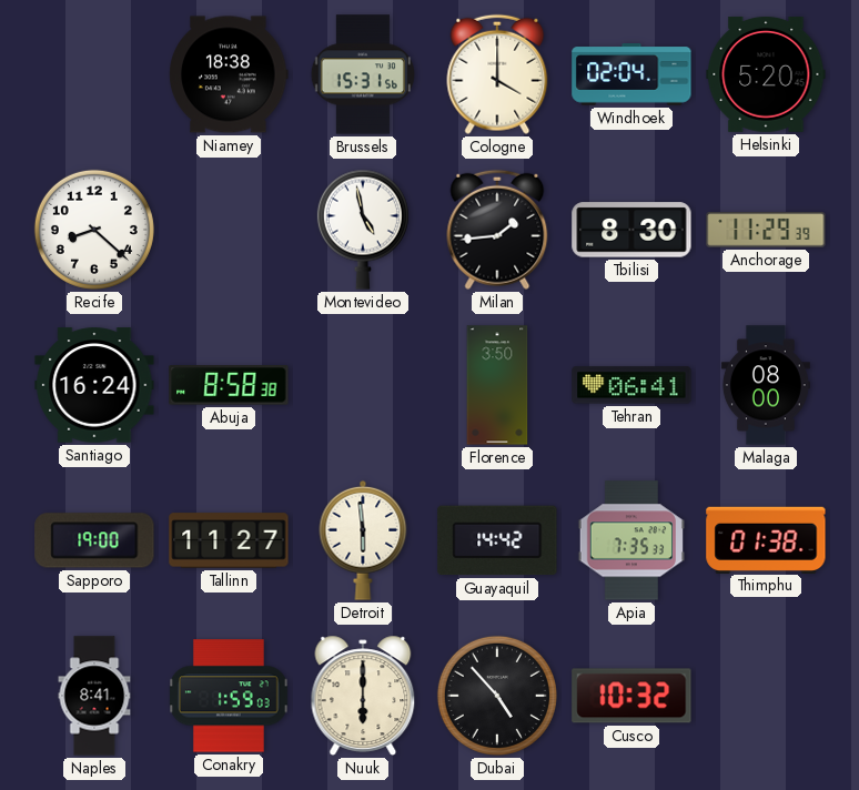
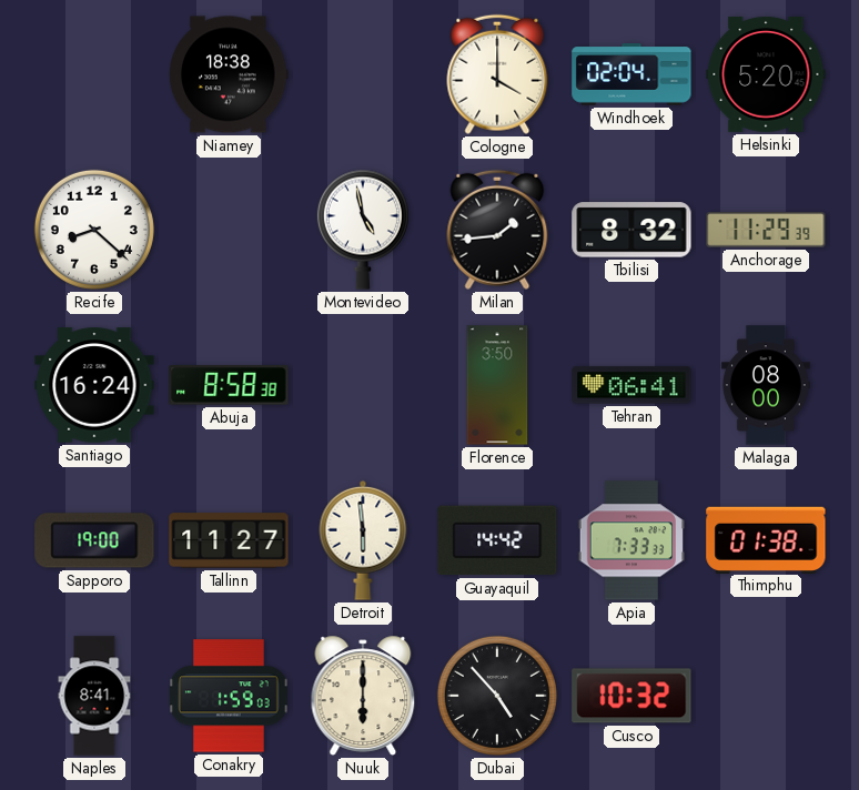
Brussels: 15:31 -> none
Tbilisi: 8:30 -> 8:32
Apia: 7:35 -> 7:33
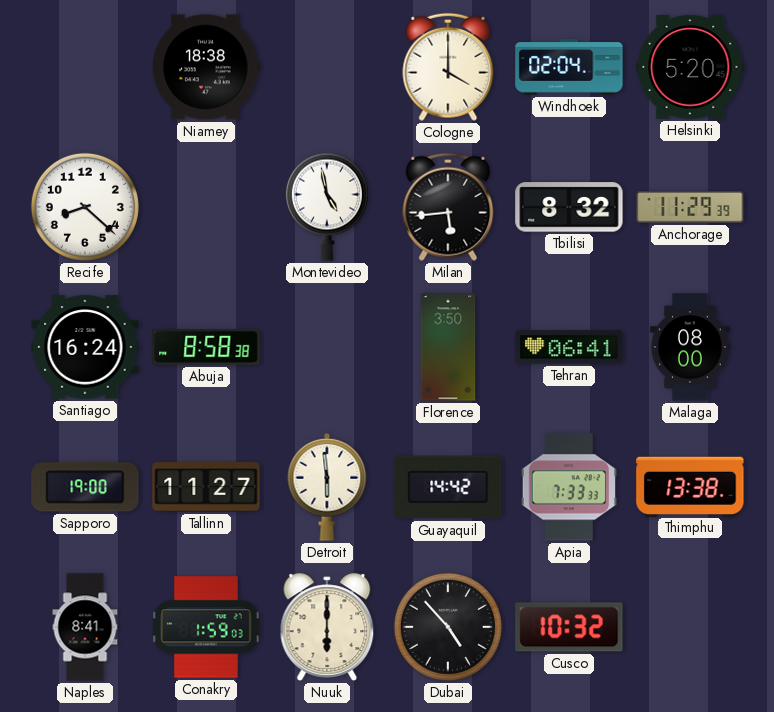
Milan: 1:44 -> 5:44
Thimphu: 01:38 -> 13:38
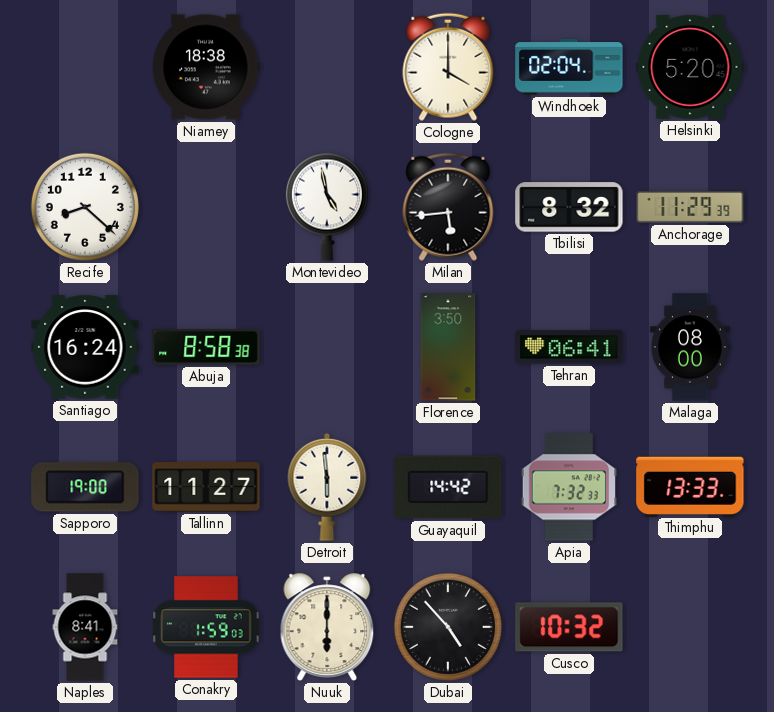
Apia: 7:33 -> 7:32
Thimphu: 13:38 -> 13:33
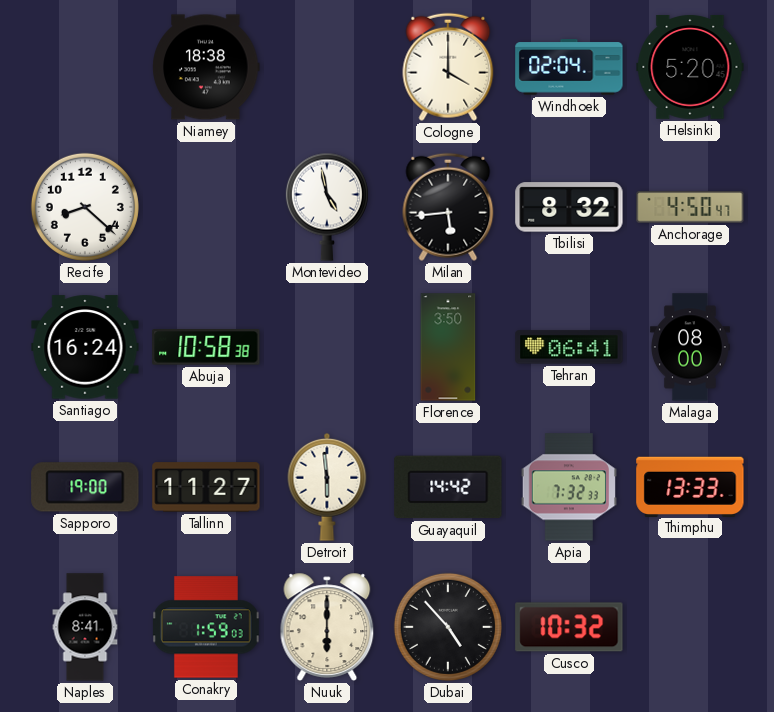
Anchorage: 11:29 -> 4:50
Abuja: 8:58 -> 10:58
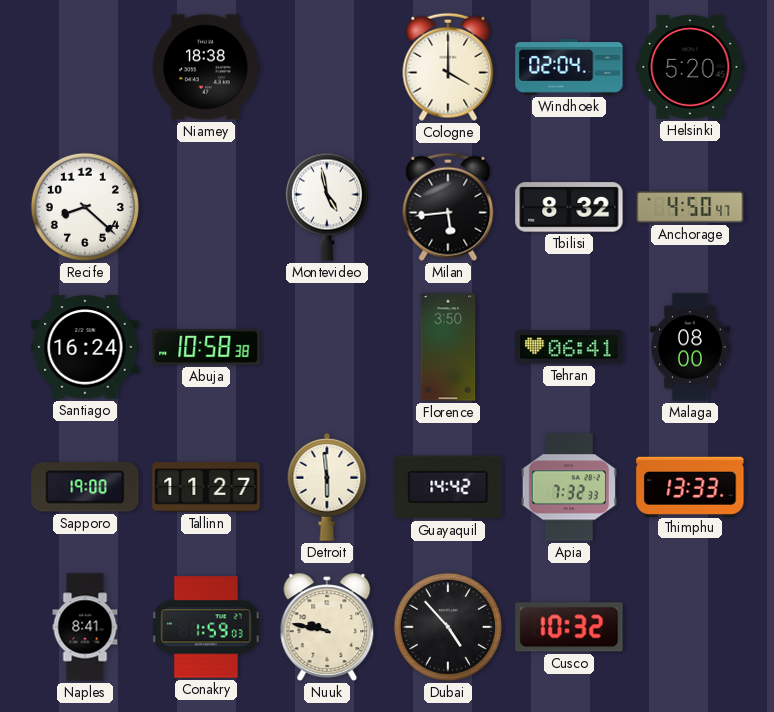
Nuuk: 6:00 -> 9:47
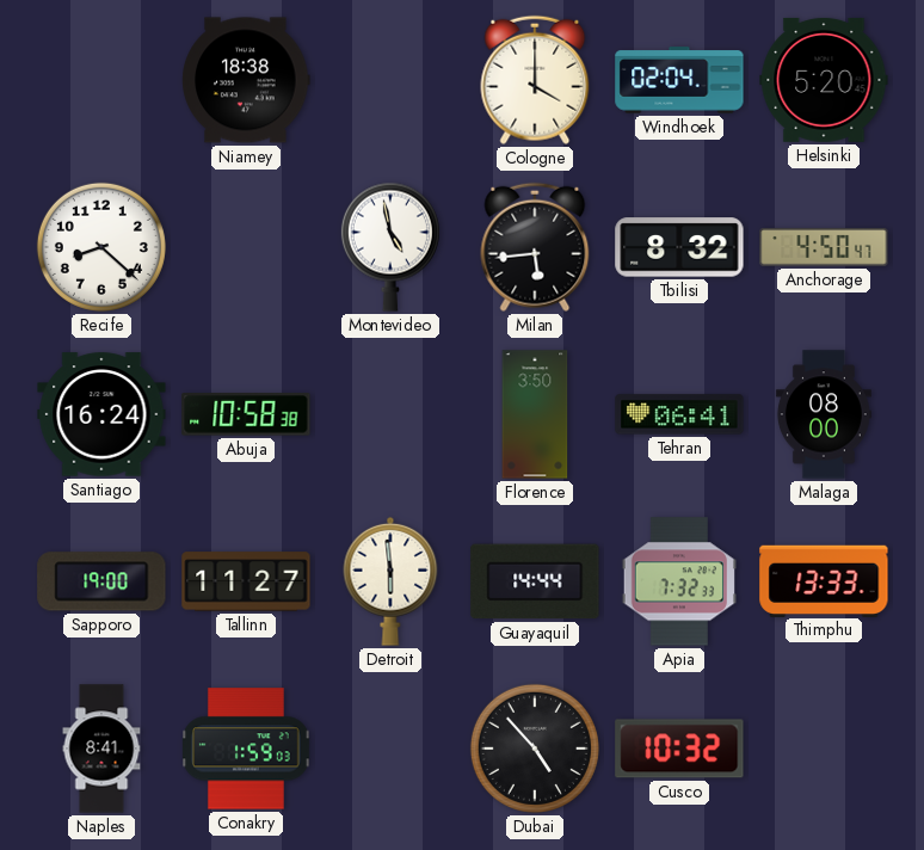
Guayaquil: 14:42 -> 14:44
Nuuk: 9:47 -> none
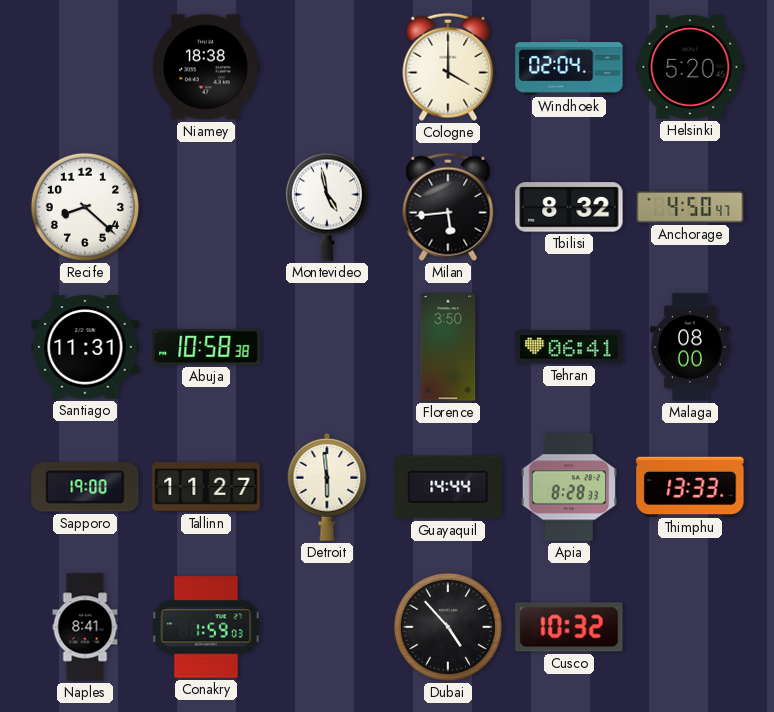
Santiago: 16:24 -> 11:31
Apia: 7:32 -> 8:28
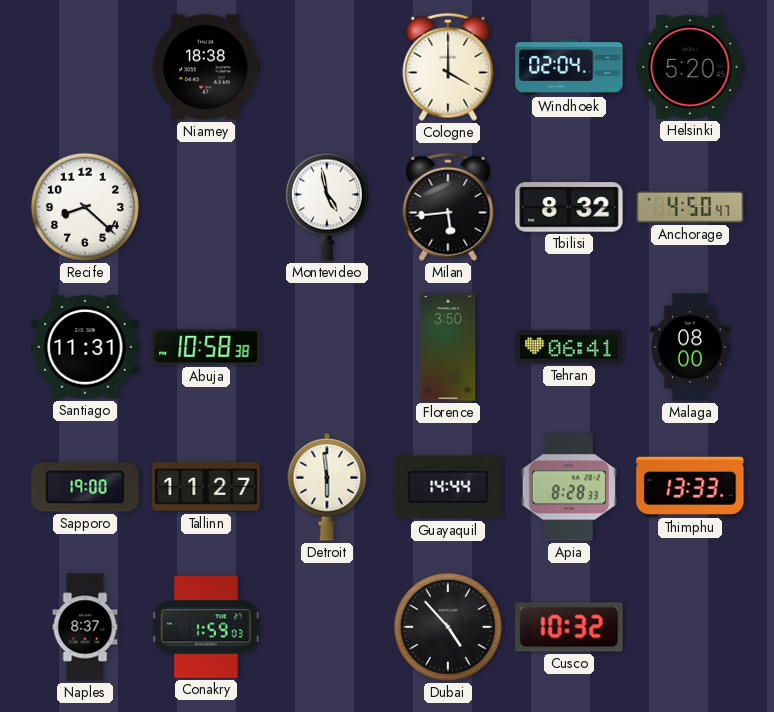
Naples: 8:41 -> 8:37
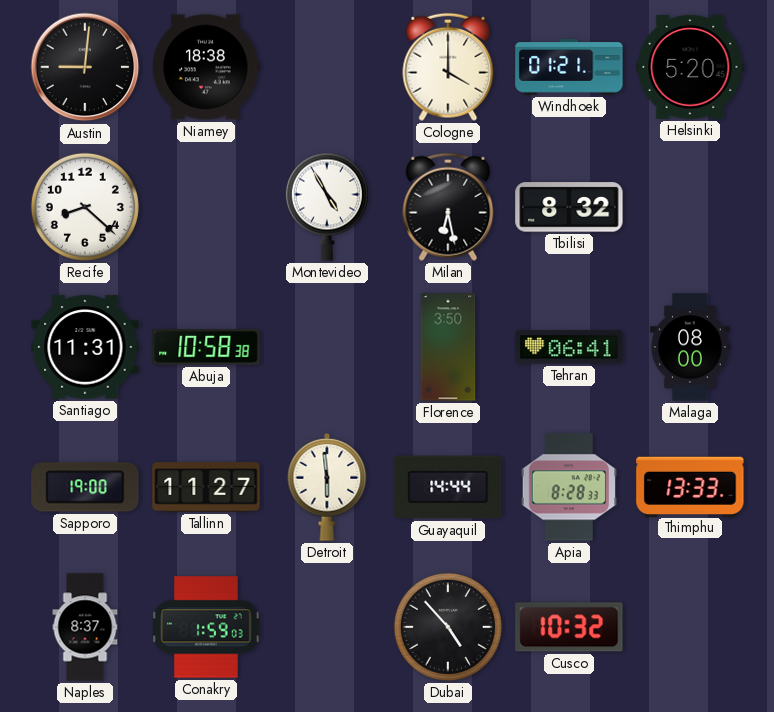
Austin: none -> 9:01
Windhoek: 02:04 -> 01:21
Montevideo: 4:58 -> 4:55
Milan: 5:44 -> 6:28
Anchorage: 4:50 -> none
